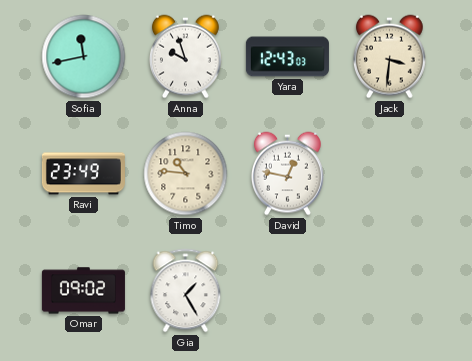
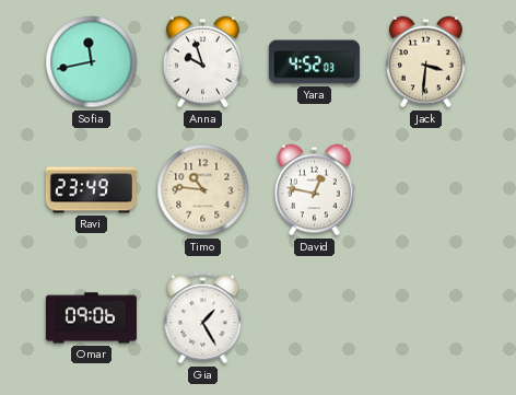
Yara: 12:43 -> 4:52
Omar: 09:02 -> 09:06
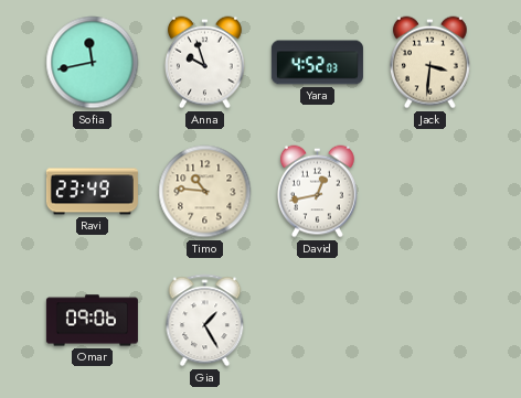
David: 12:47 -> 12:43
